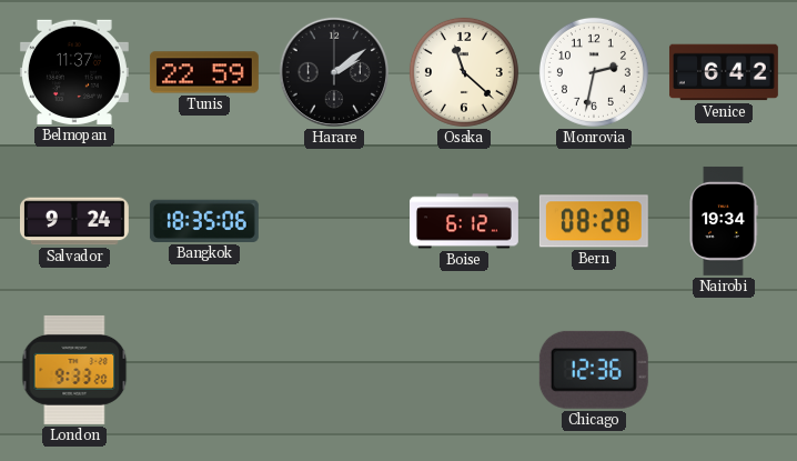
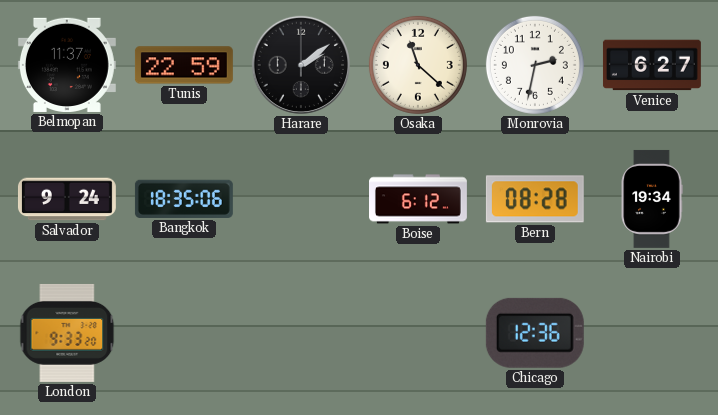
Venice: 6:42 -> 6:27
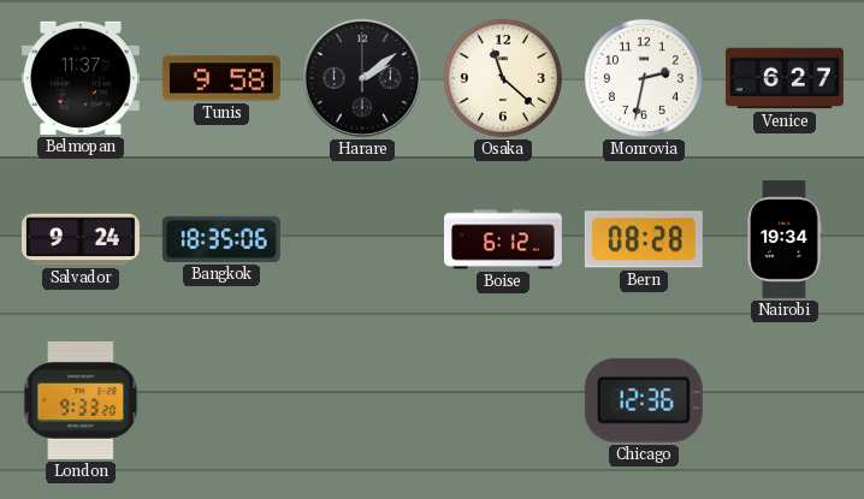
Tunis: 22:59 -> 9:58
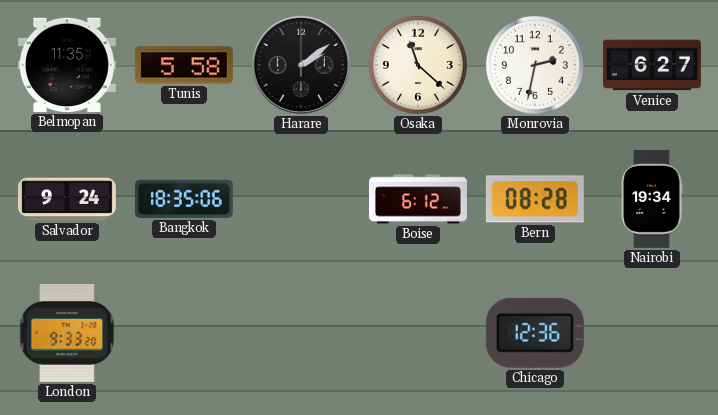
Belmopan: 11:37 -> 11:35
Tunis: 9:58 -> 5:58
